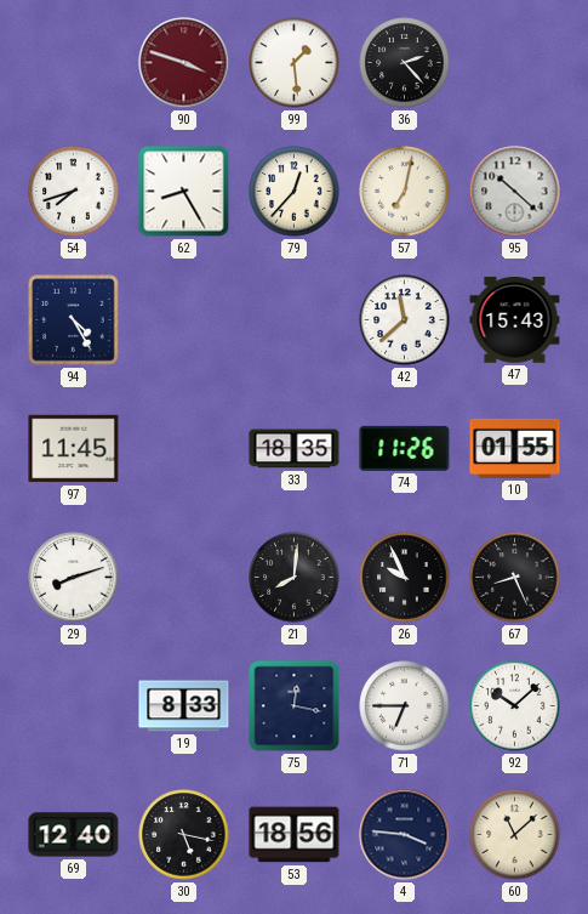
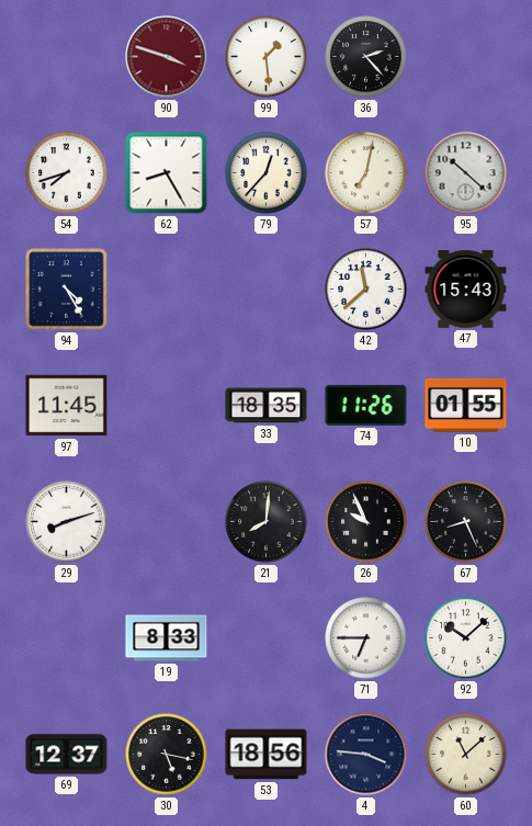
75: 12:17 -> none
69: 12:40 -> 12:37
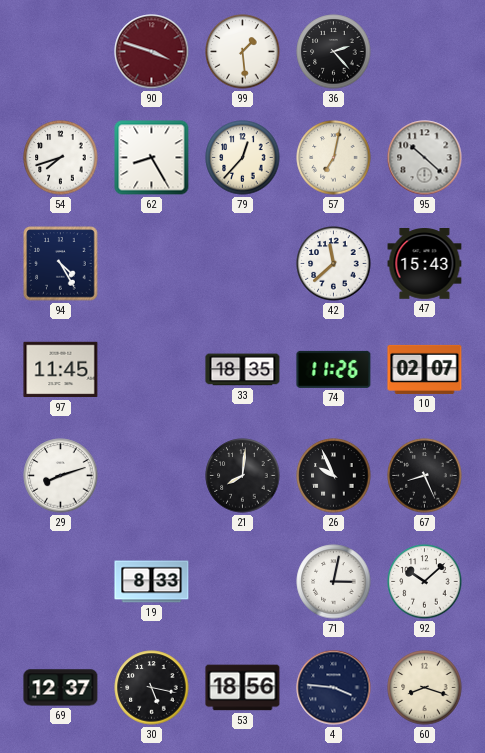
10: 01:55 -> 02:07
71: 6:45 -> 3:02
60: 11:08 -> 8:18
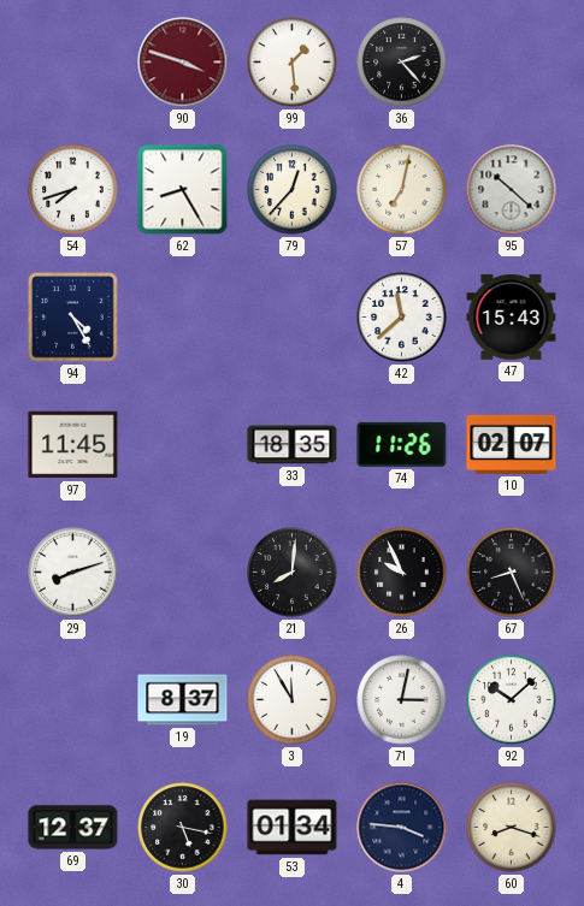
19: 8:33 -> 8:37
3: none -> 11:55
53: 18:56 -> 01:34
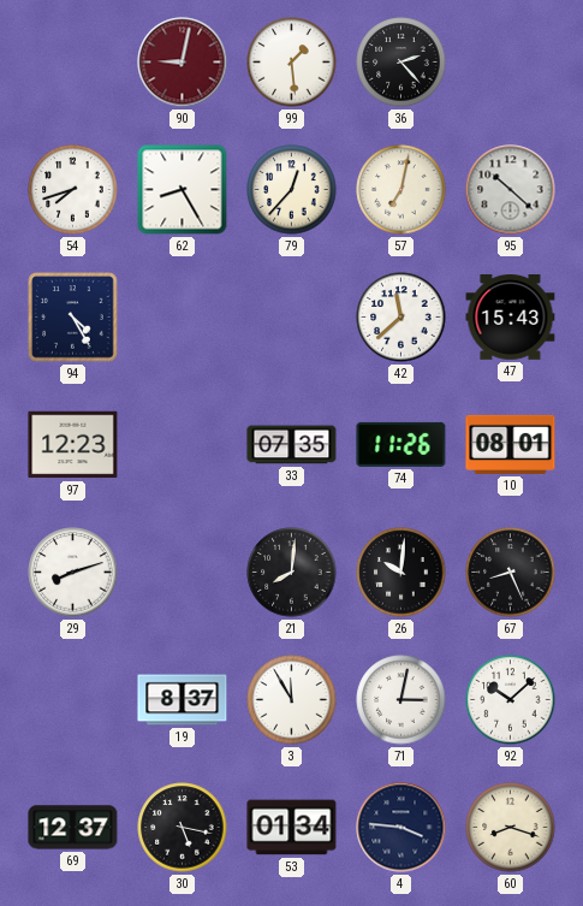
90: 3:48 -> 9:02
97: 11:45 -> 12:23
33: 18:35 -> 07:35
10: 02:07 -> 08:01
26: 9:56 -> 10:01
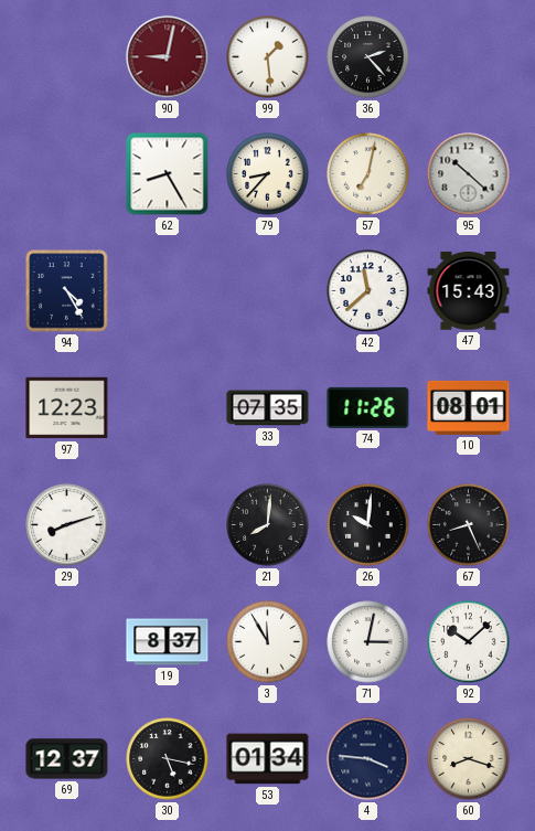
54: 7:42 -> none
79: 12:37 -> 8:37
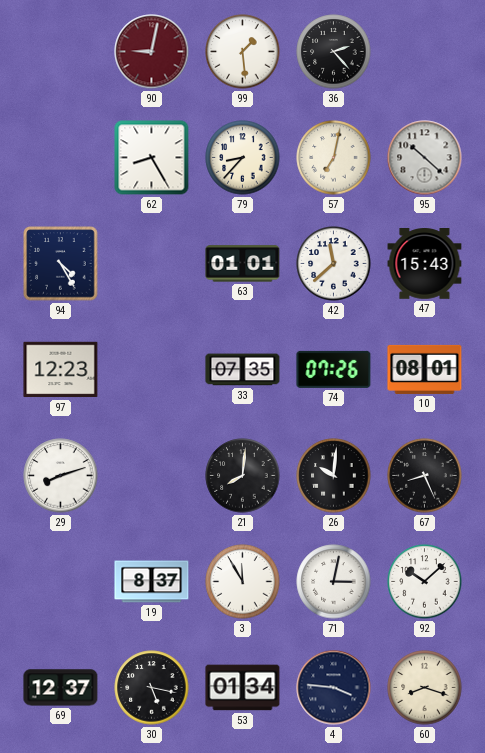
63: none -> 01:01
74: 11:26 -> 07:26
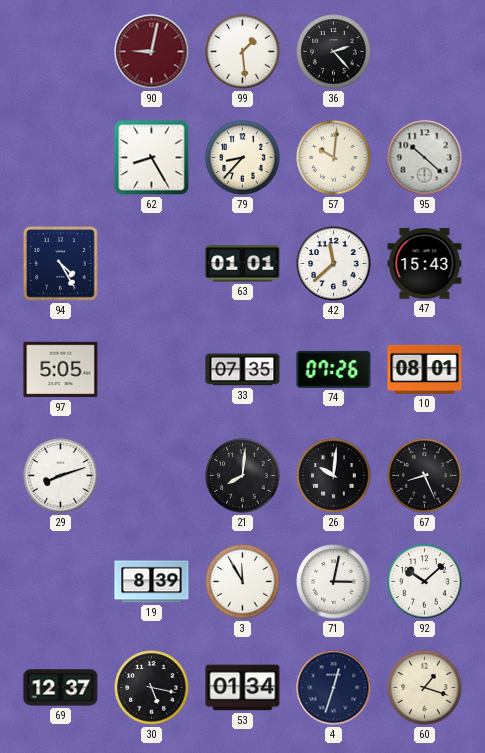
57: 7:02 -> 10:01
97: 12:23 -> 5:05
19: 8:37 -> 8:39
4: 3:46 -> 12:33
60: 8:18 -> 1:18
